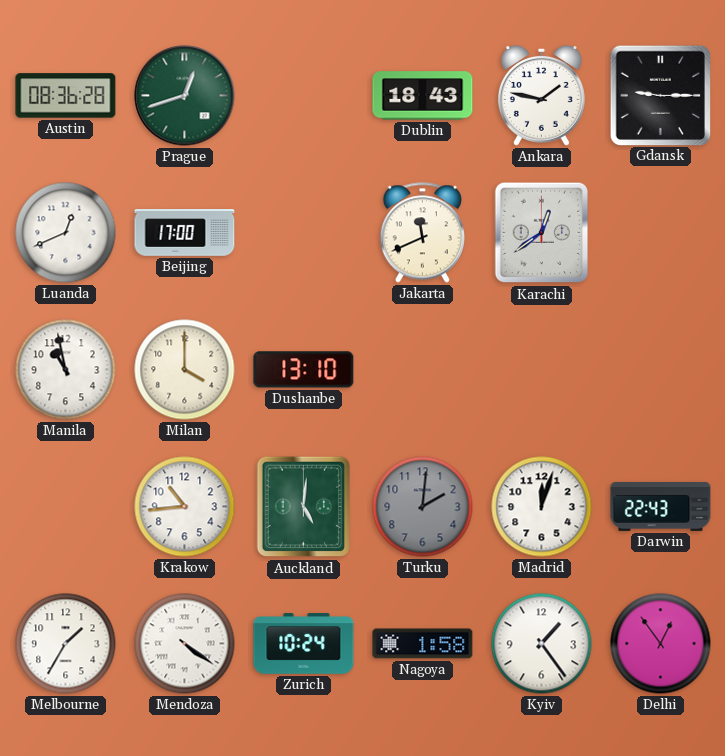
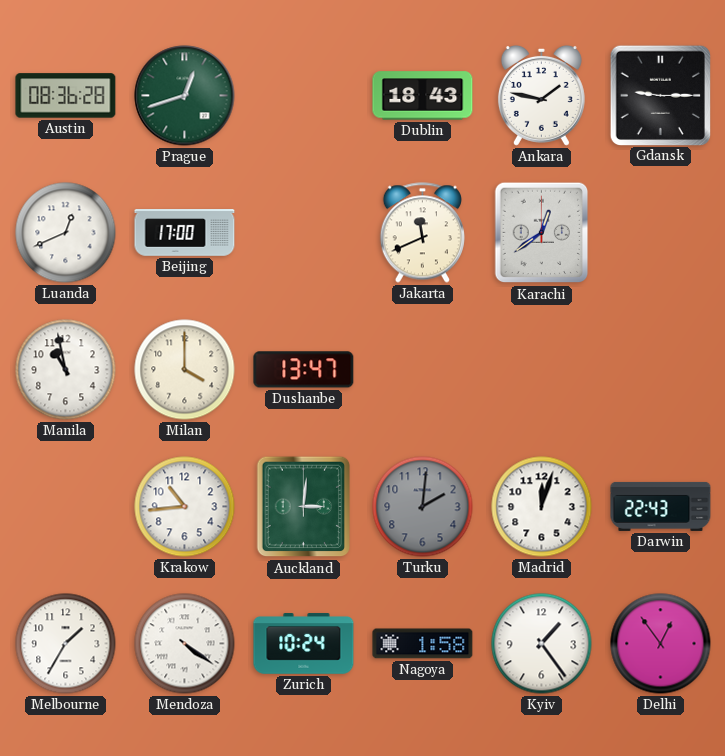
Dushanbe: 13:10 -> 13:47
Auckland: 5:01 -> 3:01
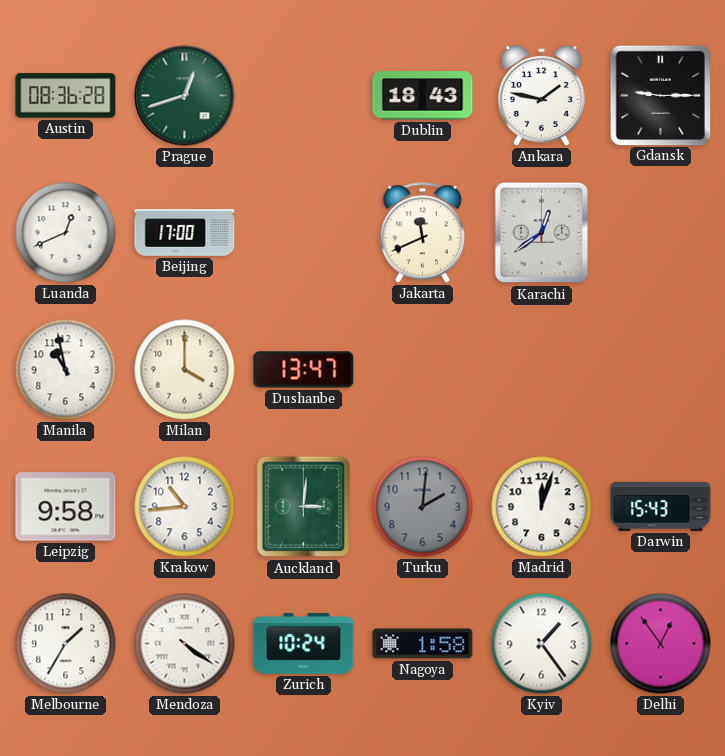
Leipzig: none -> 9:58
Darwin: 22:43 -> 15:43
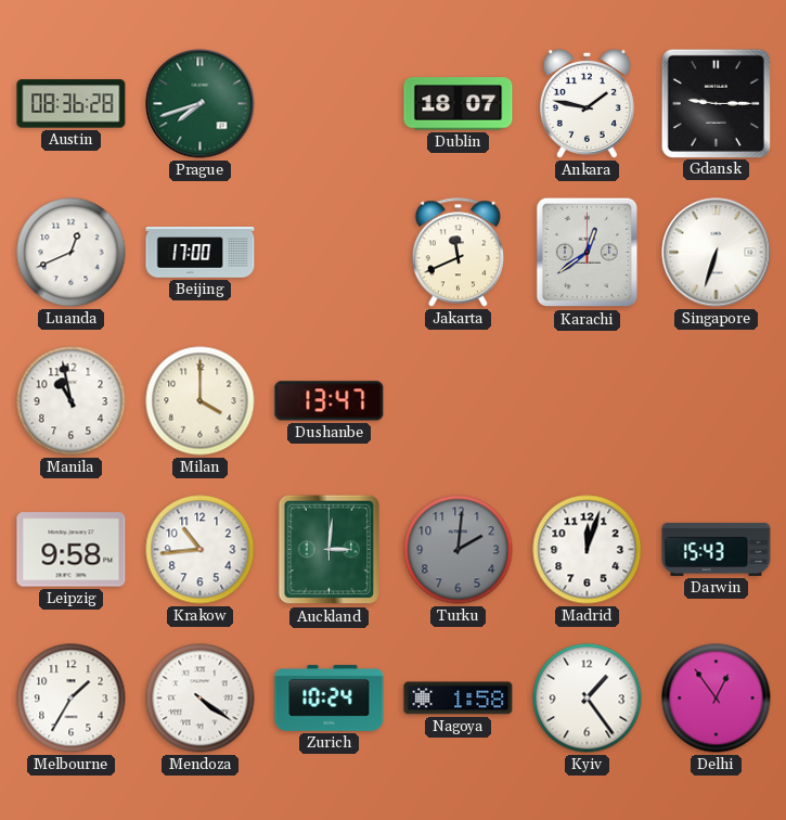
Prague: 12:42 -> 7:42
Dublin: 18:43 -> 18:07
Singapore: none -> 6:33
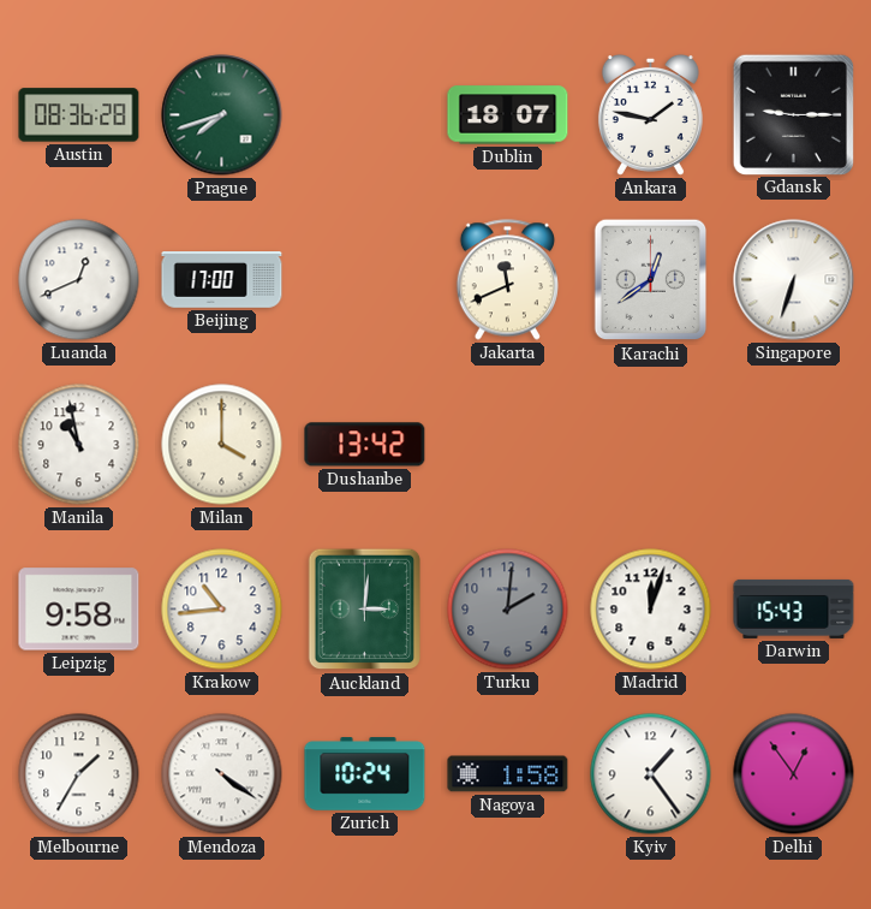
Dushanbe: 13:47 -> 13:42
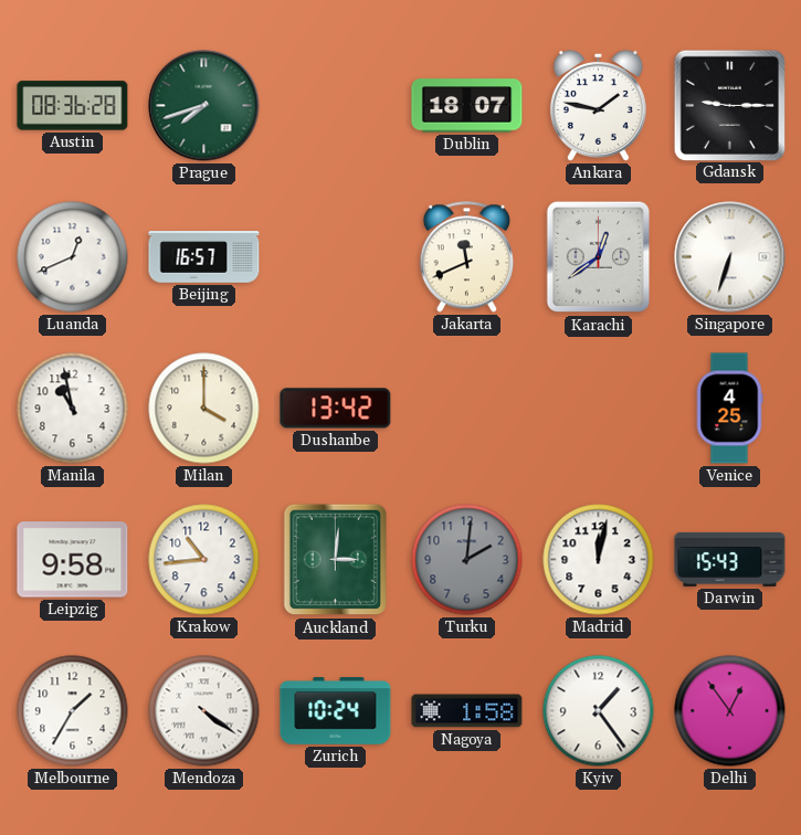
Beijing: 17:00 -> 16:57
Venice: none -> 4:25
Madrid: 12:03 -> 12:02
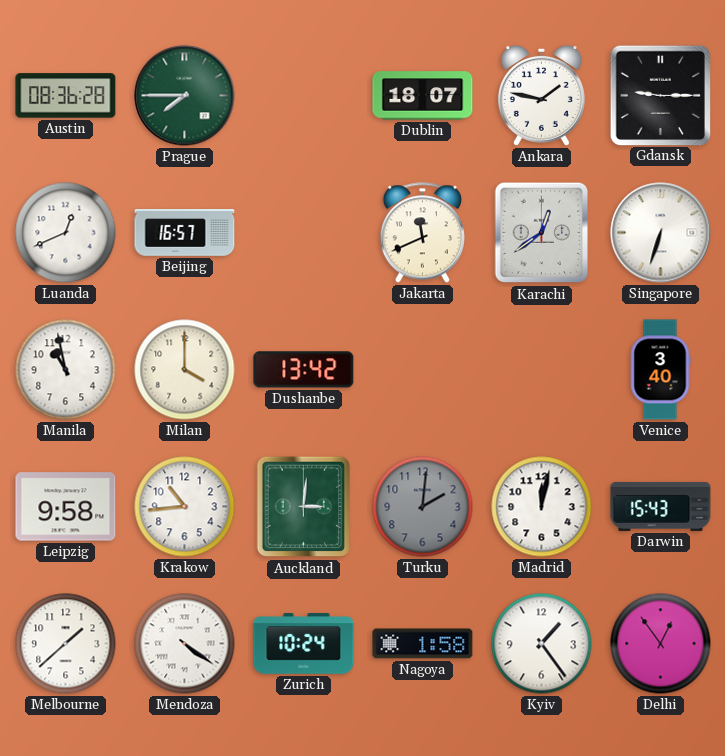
Prague: 7:42 -> 7:45
Venice: 4:25 -> 3:40
Melbourne: 1:35 -> 1:38
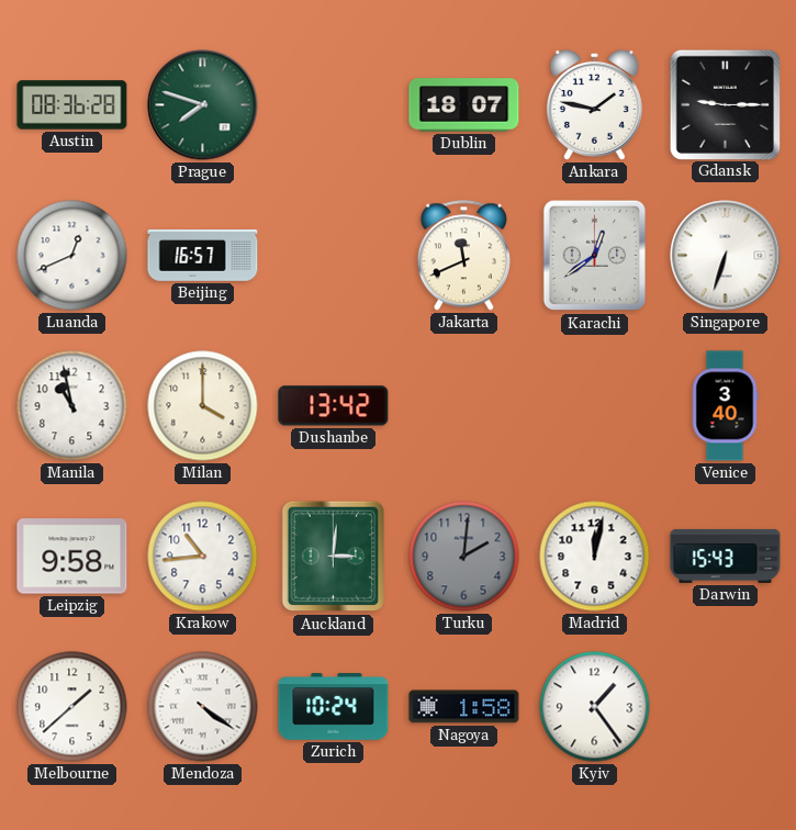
Prague: 7:45 -> 7:48
Delhi: 12:54 -> none
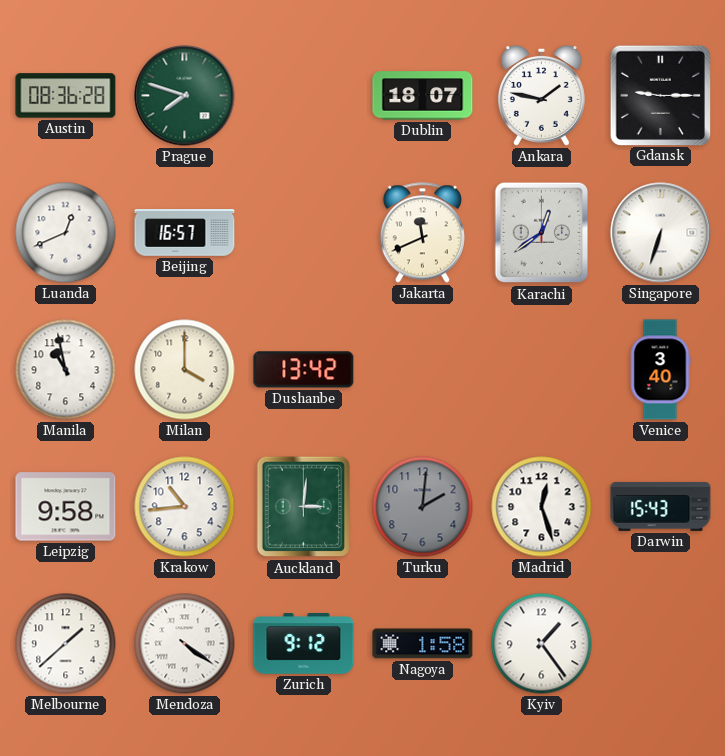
Madrid: 12:02 -> 12:27
Zurich: 10:24 -> 9:12
